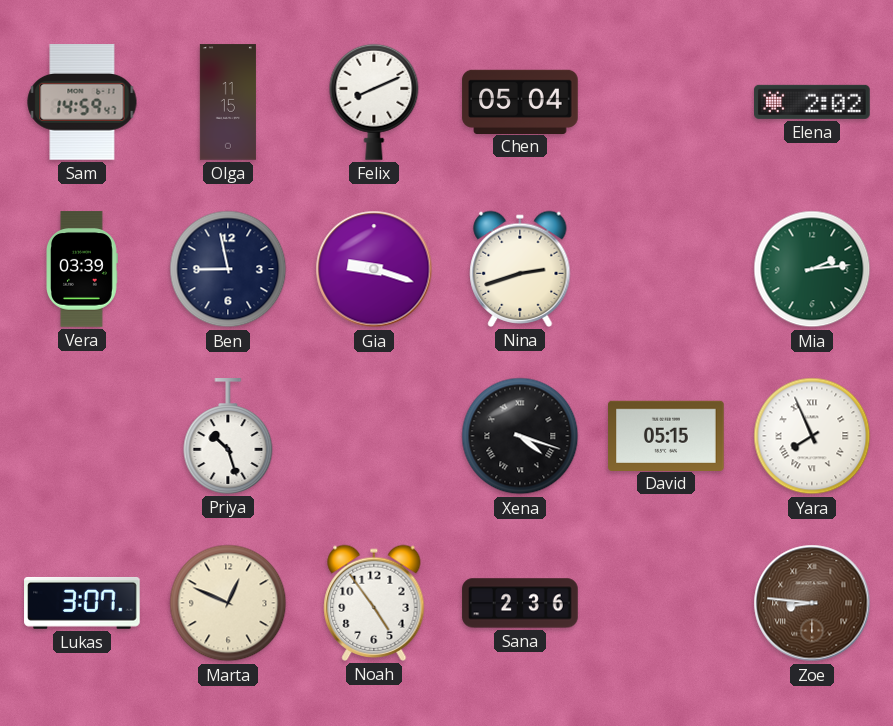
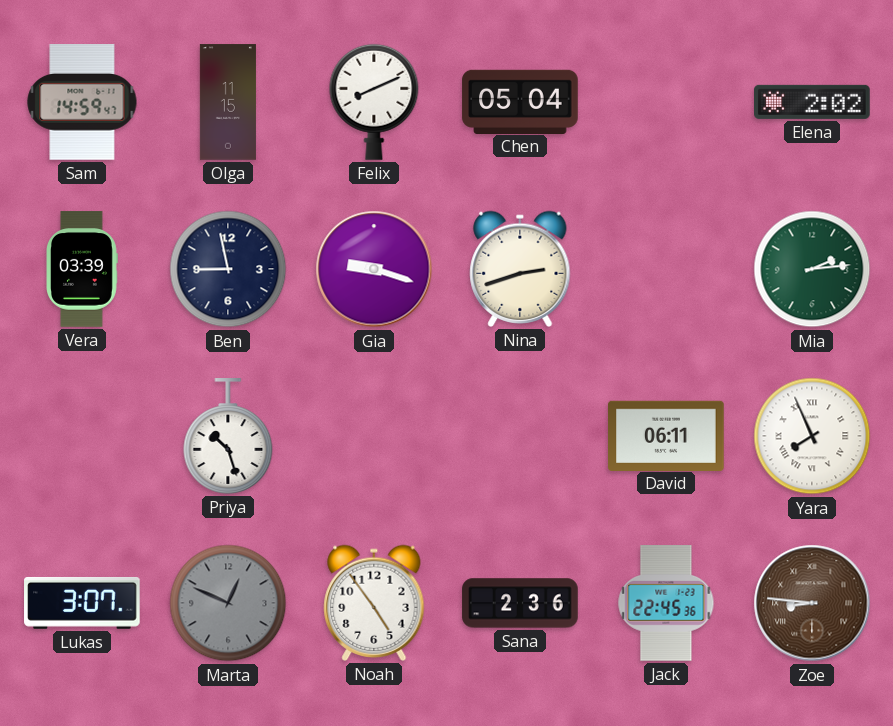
Xena: 4:18 -> none
David: 05:15 -> 06:11
Marta dial: cream -> grey
Jack: none -> 22:45
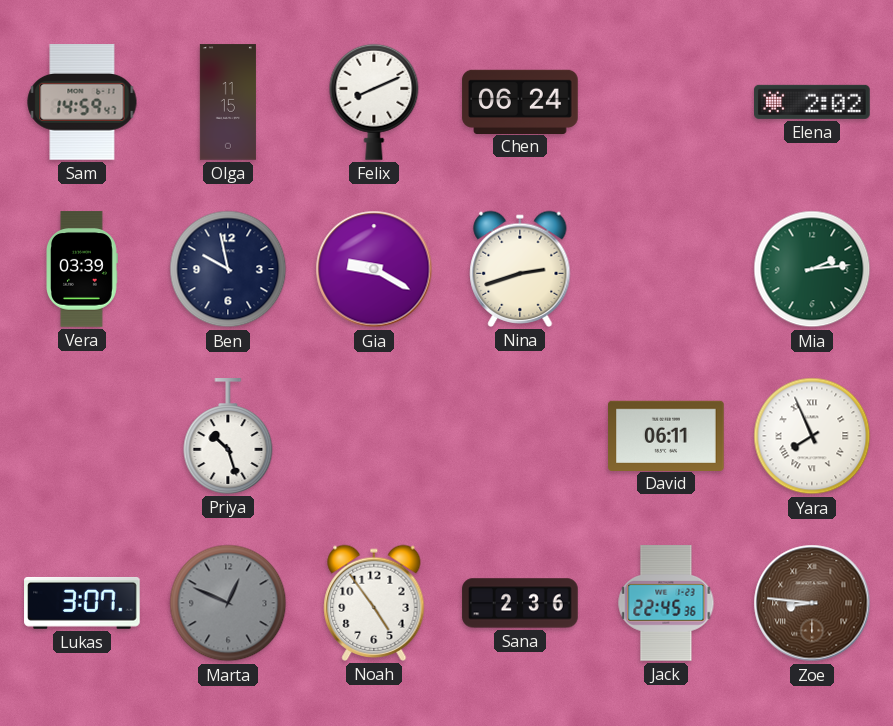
Chen: 05:04 -> 06:24
Ben: 8:58 -> 9:58
Gia: 9:18 -> 9:20
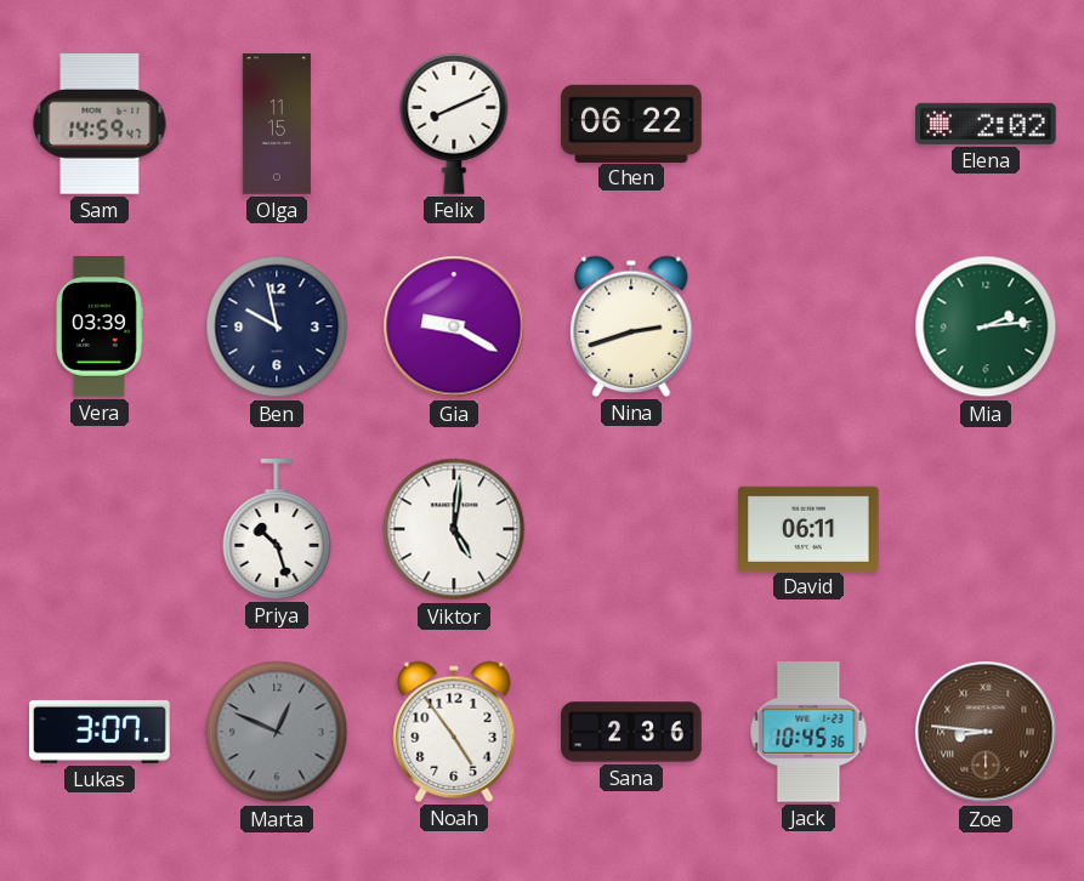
Chen: 06:24 -> 06:22
Viktor: none -> 5:01
Yara: 7:56 -> none
Jack: 22:45 -> 10:45
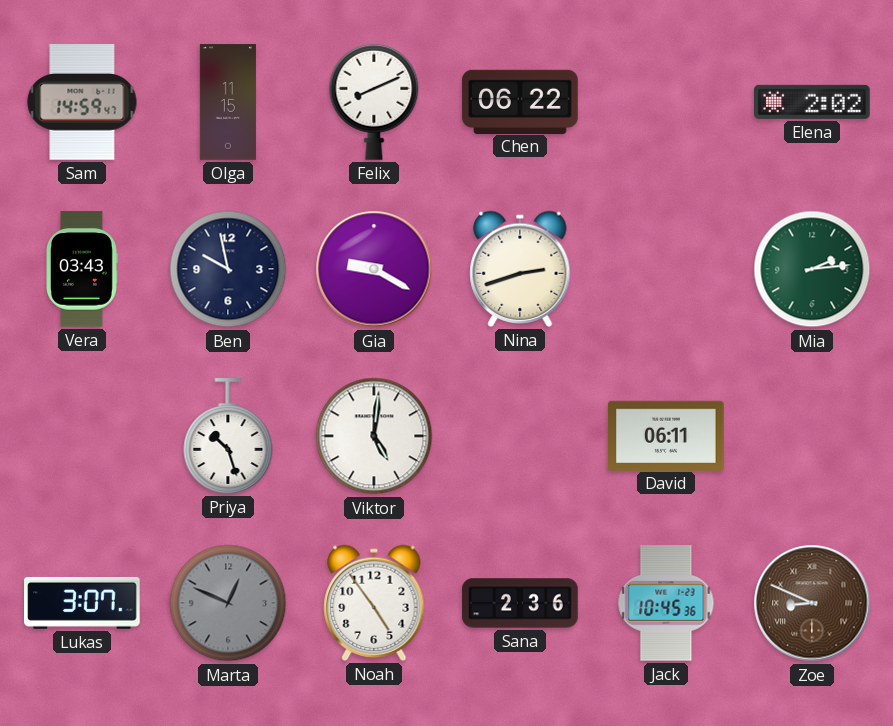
Vera: 03:39 -> 03:43
Zoe: 8:46 -> 8:49
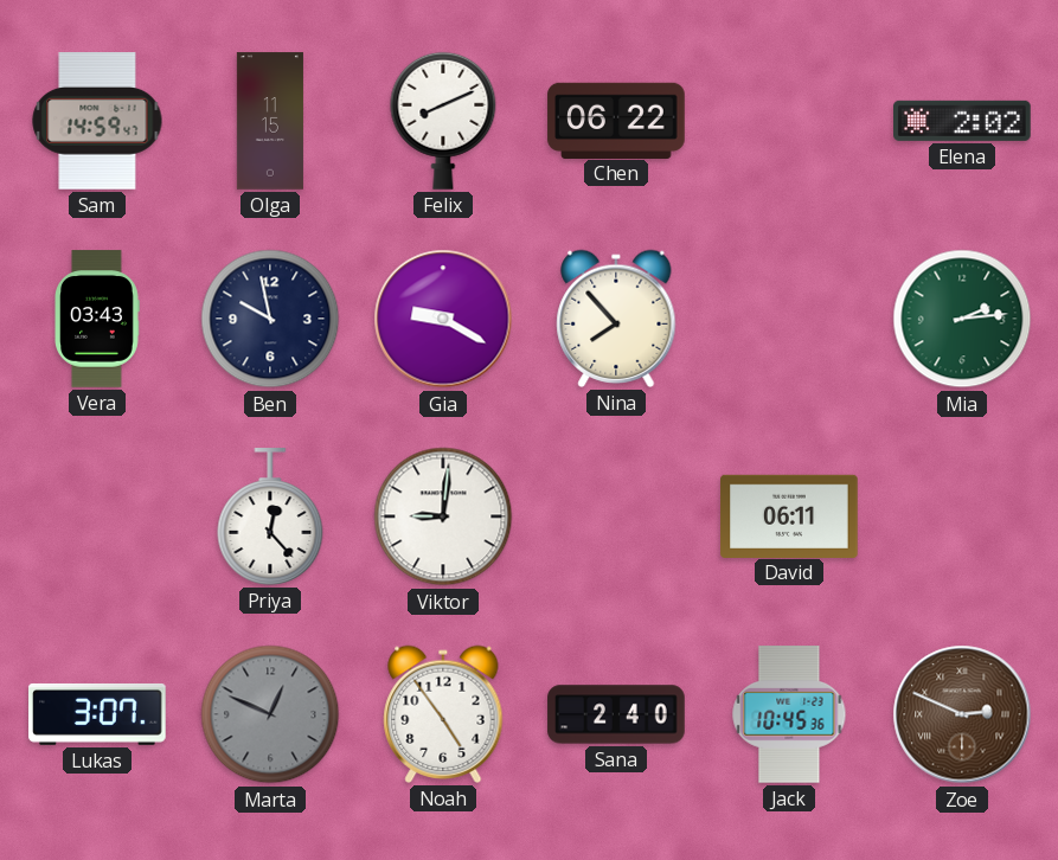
Nina: 2:42 -> 7:53
Priya: 10:27 -> 12:23
Viktor: 5:01 -> 9:01
Sana: 2:36 -> 2:40
Zoe: 8:49 -> 2:49
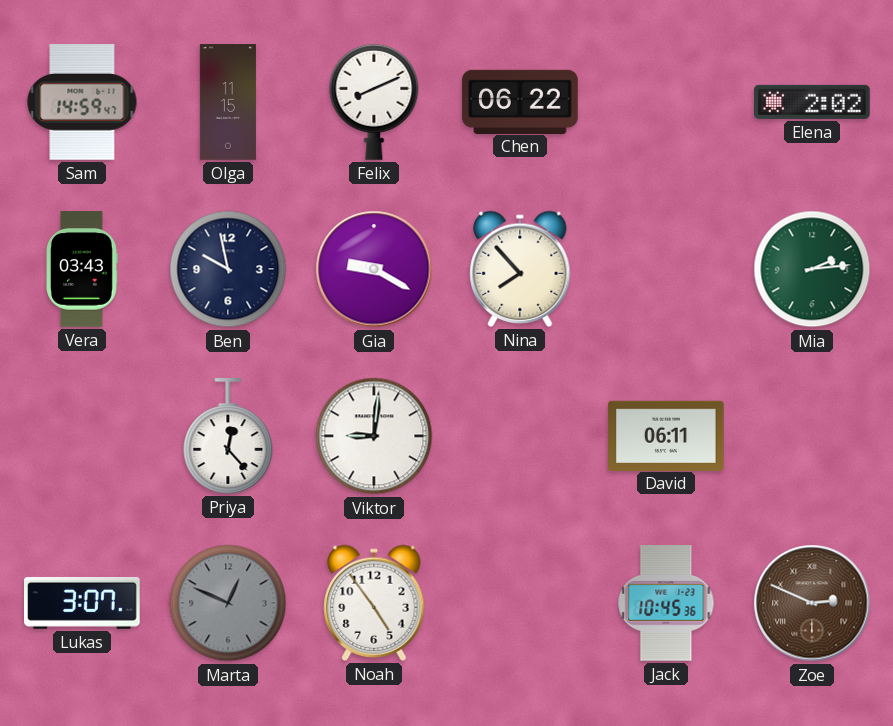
Sana: 2:40 -> none
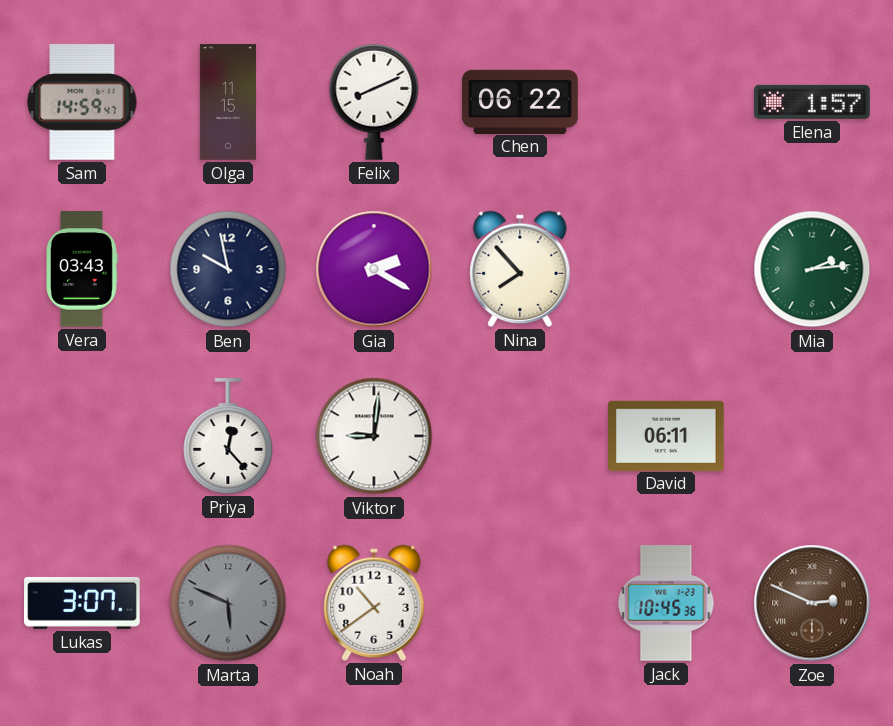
Elena: 2:02 -> 1:57
Gia: 9:20 -> 2:20
Marta: 12:49 -> 5:49
Noah: 4:54 -> 10:39
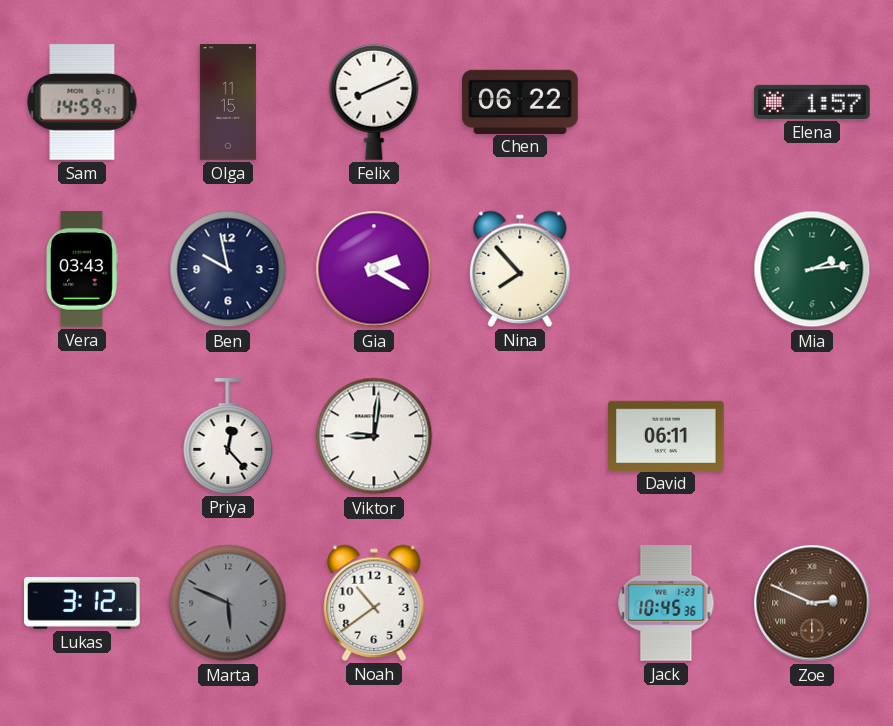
Lukas: 3:07 -> 3:12
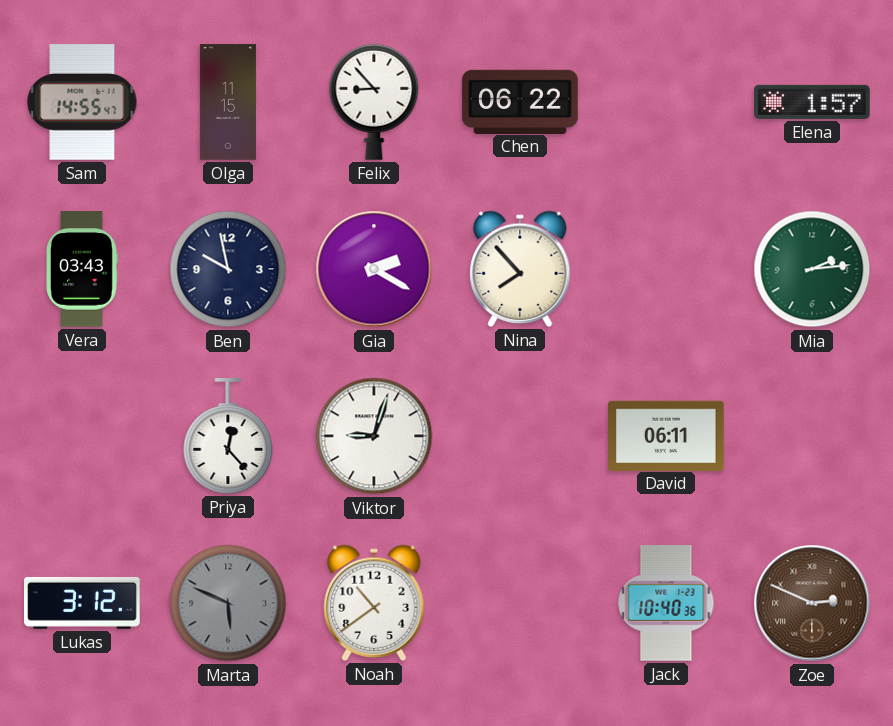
Sam: 14:59 -> 14:55
Felix: 8:11 -> 8:53
Viktor: 9:01 -> 9:03
Jack: 10:45 -> 10:40
